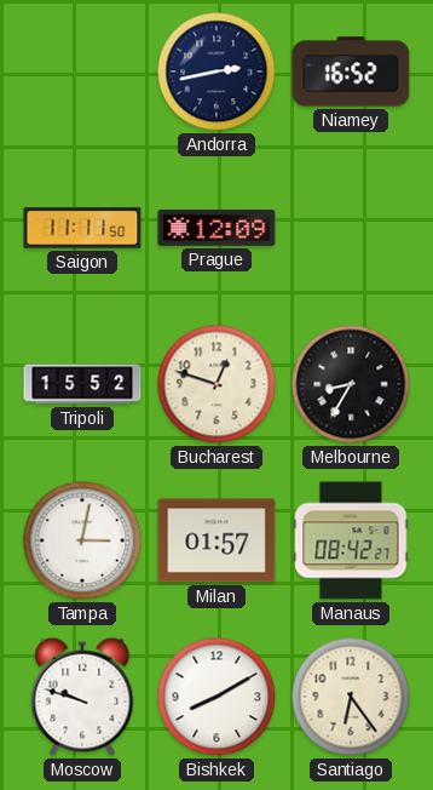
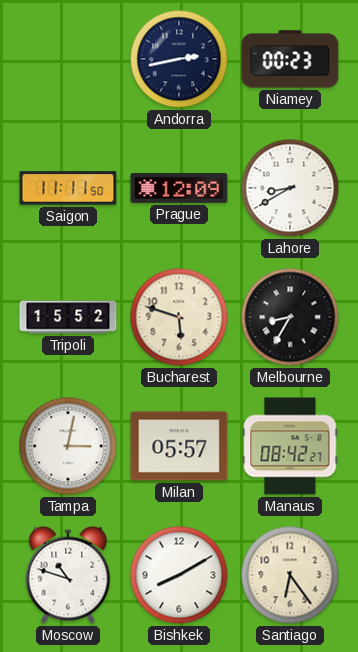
Niamey: 16:52 -> 00:23
Lahore: none -> 8:40
Bucharest: 12:48 -> 5:48
Milan: 01:57 -> 05:57
Moscow: 9:48 -> 10:48
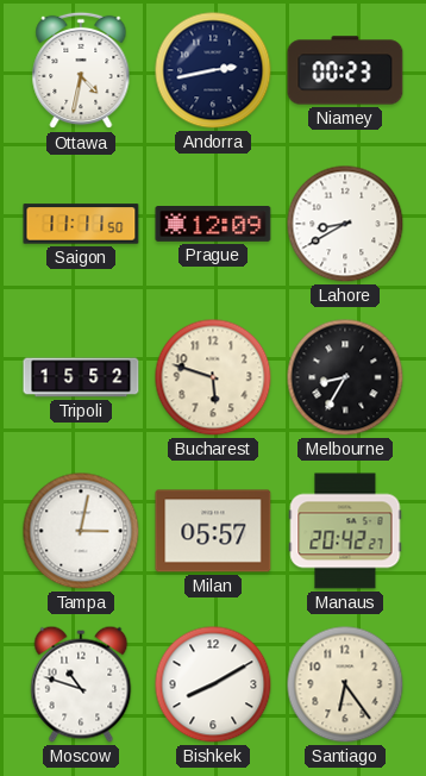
Ottawa: none -> 4:32
Manaus: 08:42 -> 20:42
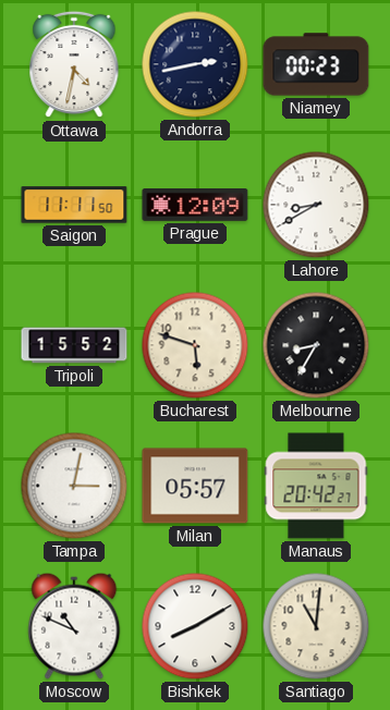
Moscow: 10:48 -> 10:49
Santiago: 6:24 -> 11:01
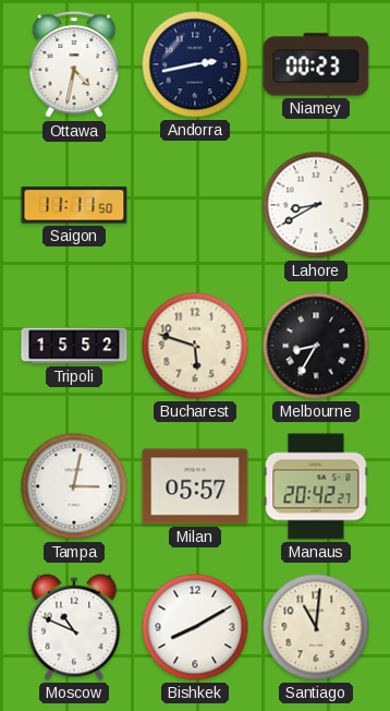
Prague: 12:09 -> none
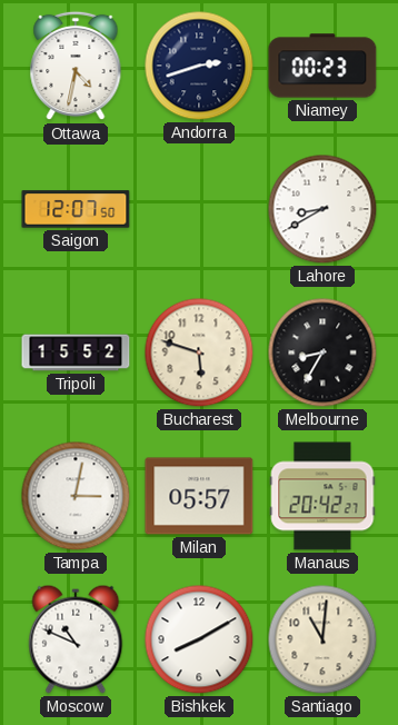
Andorra: 2:43 -> 2:42
Saigon: 11:11 -> 12:07
